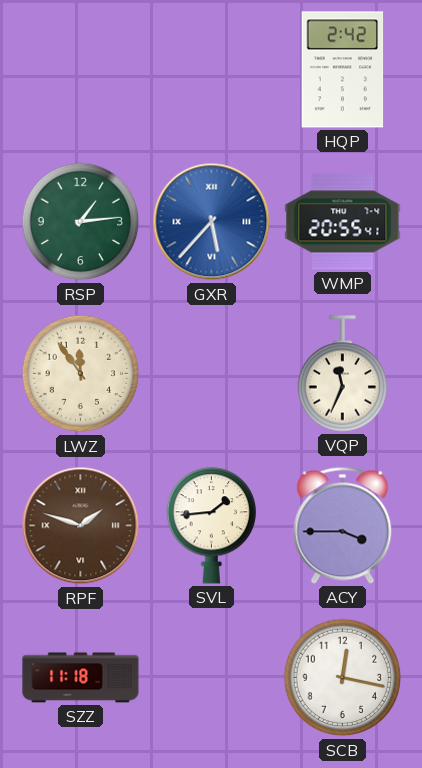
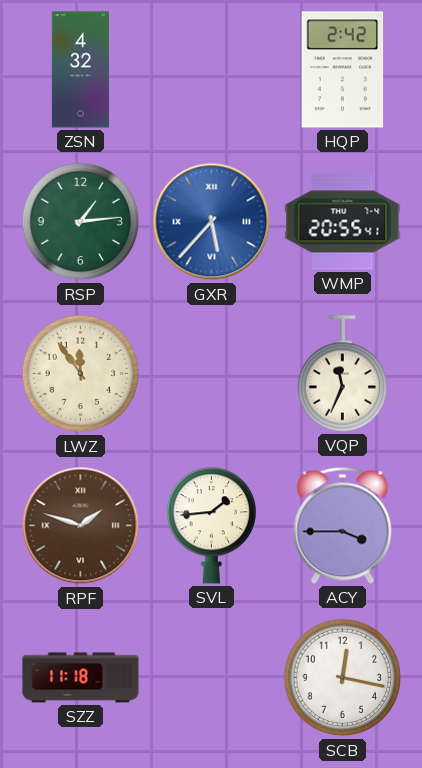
ZSN: none -> 4:32
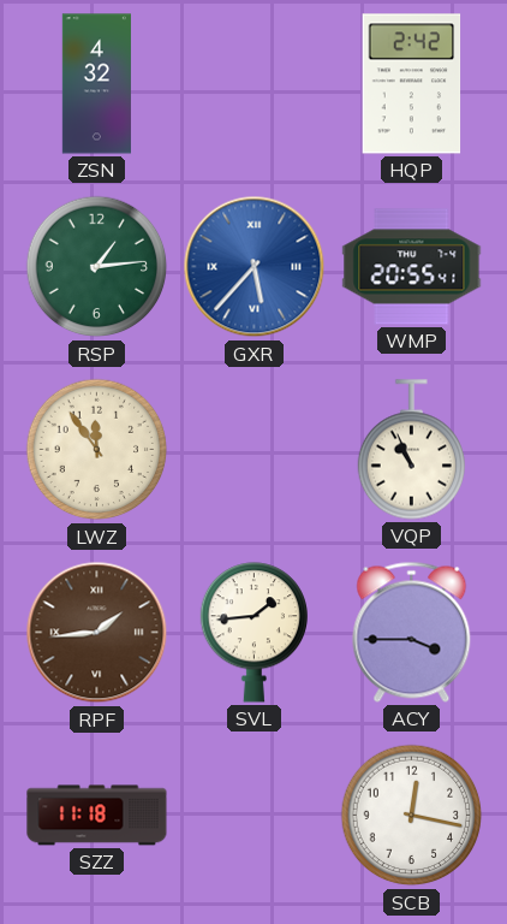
VQP: 11:34 -> 10:56
RPF: 1:48 -> 1:44
